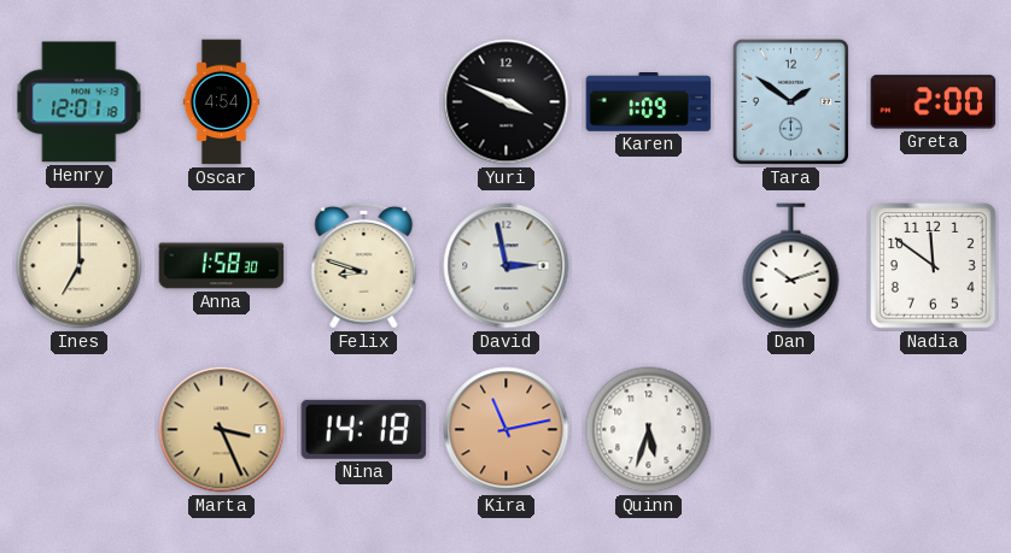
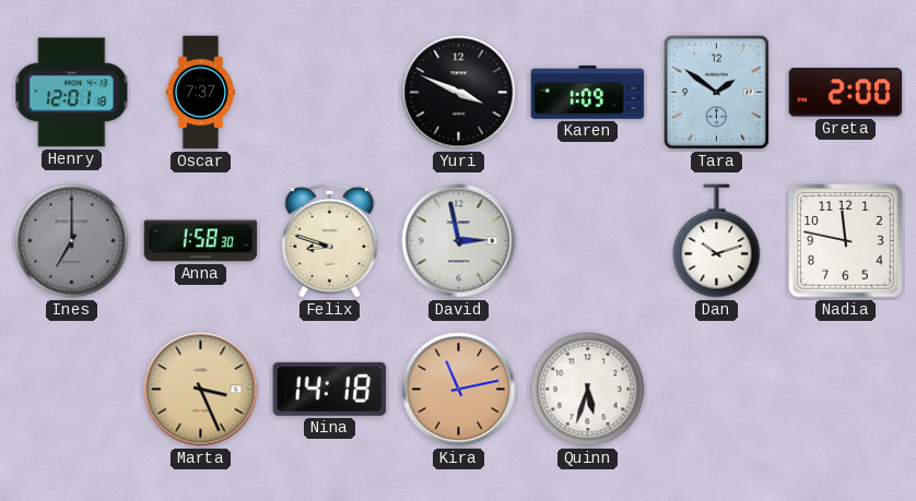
Oscar: 4:54 -> 7:37
Ines dial: cream -> grey
Nadia: 11:51 -> 11:47
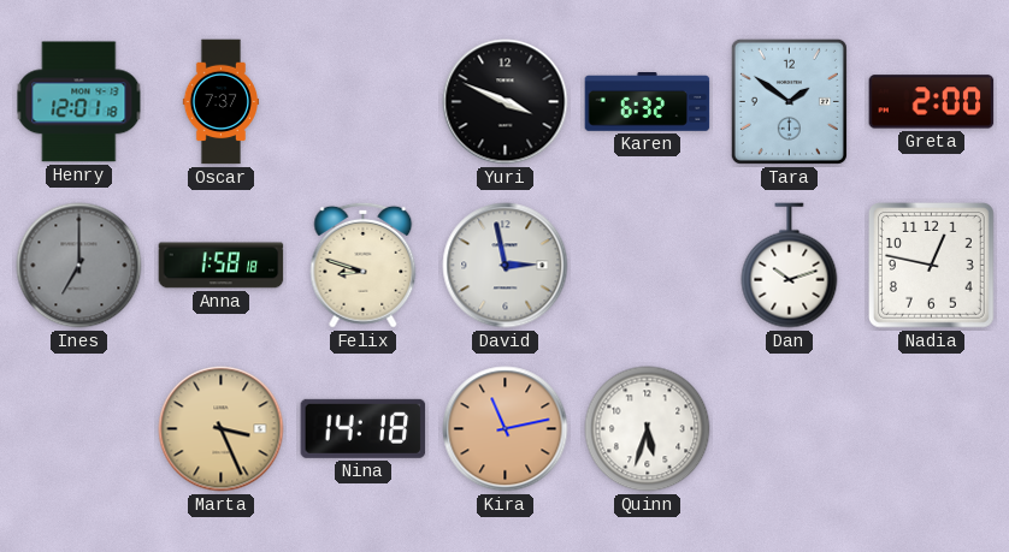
Karen: 1:09 -> 6:32
Anna: 1:58:30 -> 1:58:18
Nadia: 11:47 -> 12:47
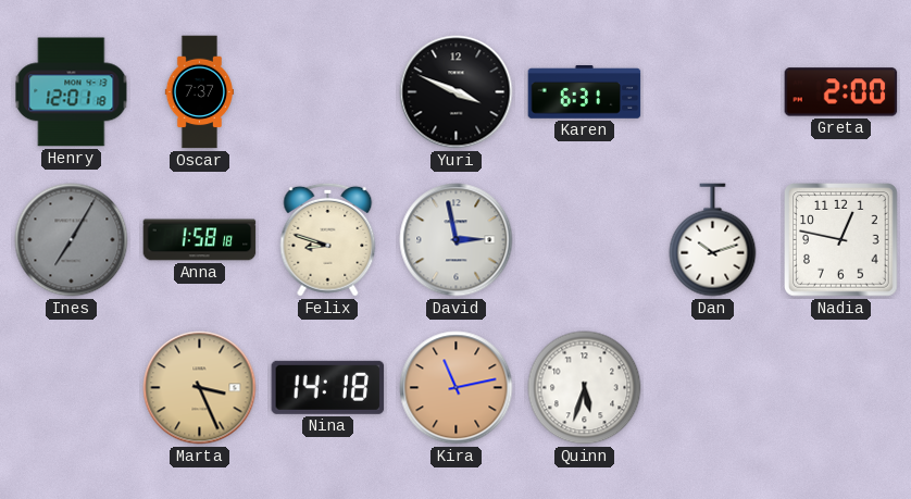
Karen: 6:32 -> 6:31
Tara: 1:51 -> none
Ines: 7:00 -> 7:05
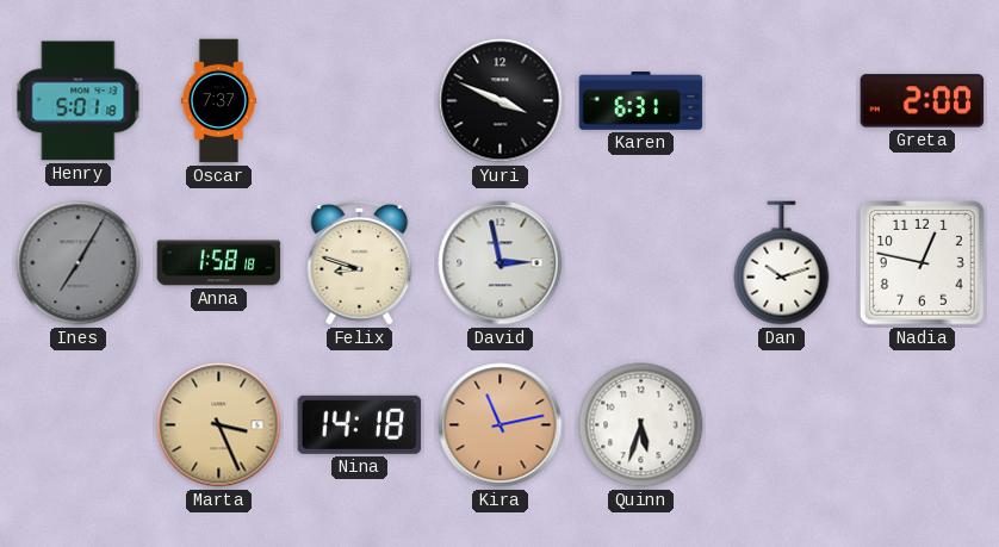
Henry: 12:01 -> 5:01
